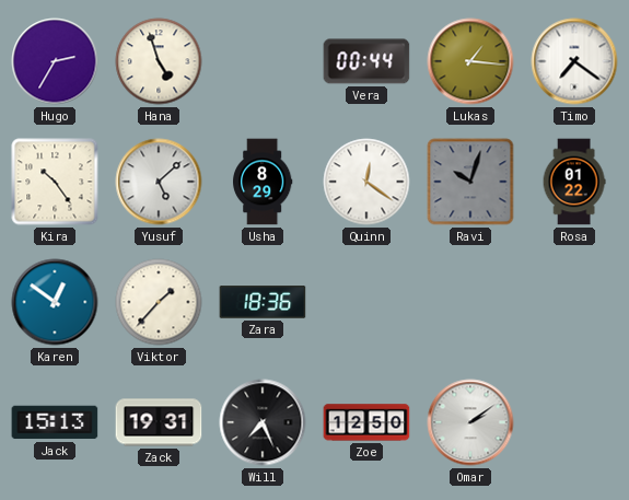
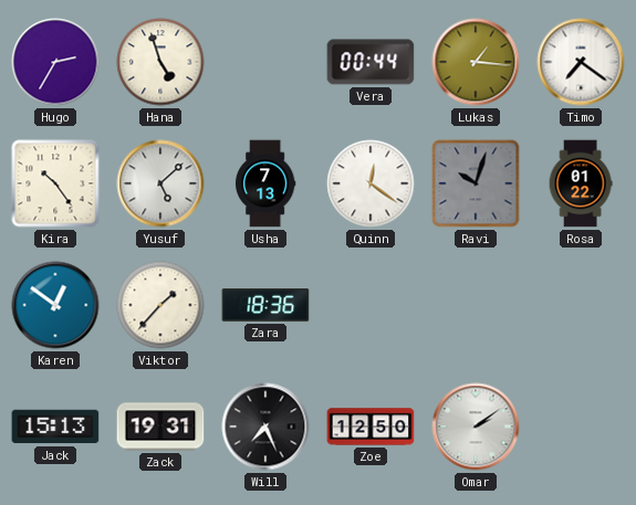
Usha: 8:29 -> 7:13
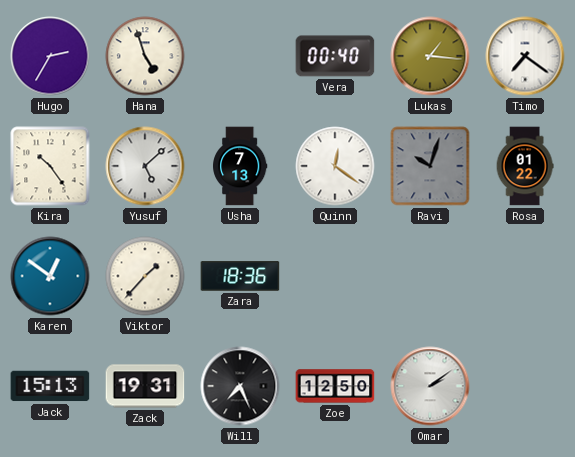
Vera: 00:44 -> 00:40
